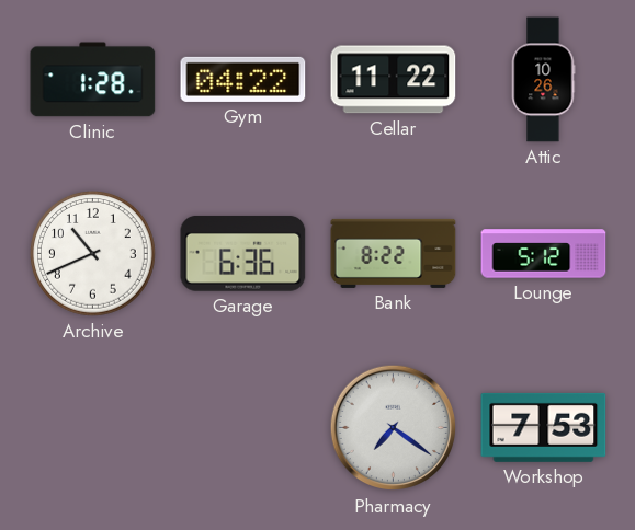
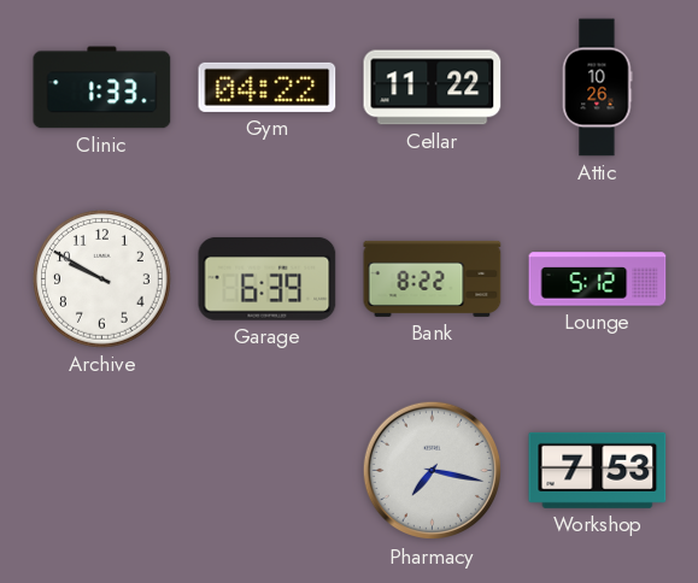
Clinic: 1:28 -> 1:33
Archive: 10:41 -> 9:50
Garage: 6:36 -> 6:39
Pharmacy: 7:21 -> 7:17
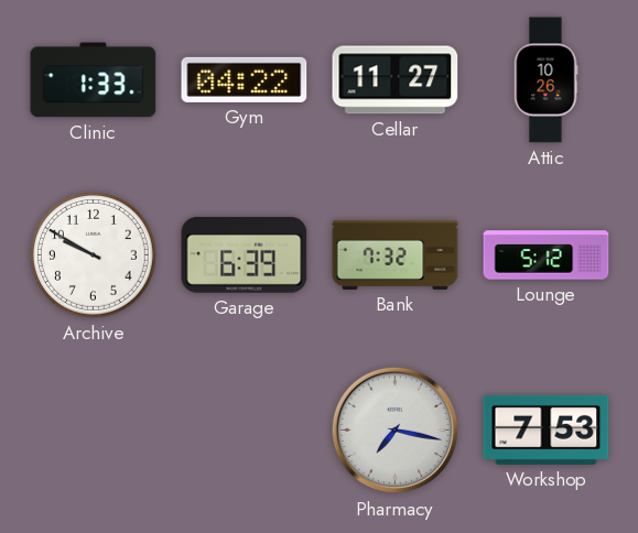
Cellar: 11:22 -> 11:27
Bank: 8:22 -> 7:32
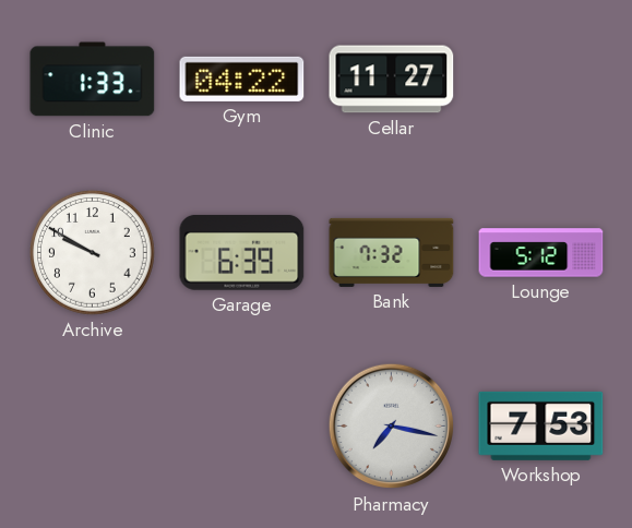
Attic: 10:26 -> none
